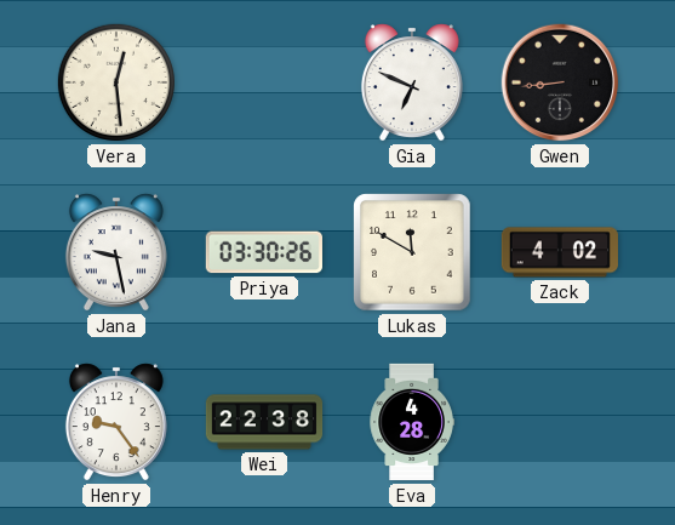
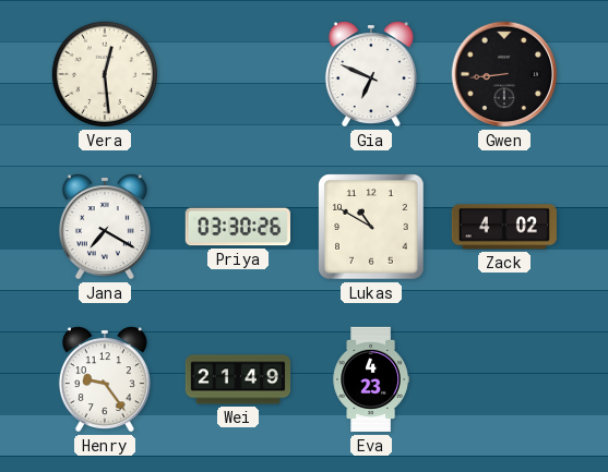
Jana: 9:28 -> 7:20
Lukas: 11:50 -> 10:50
Wei: 22:38 -> 21:49
Eva: 4:28 -> 4:23
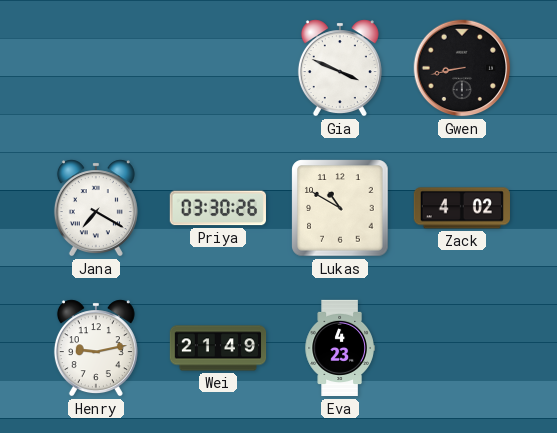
Vera: 12:29 -> none
Gia: 6:49 -> 3:49
Gwen: 8:44 -> 8:43
Henry: 9:24 -> 9:13
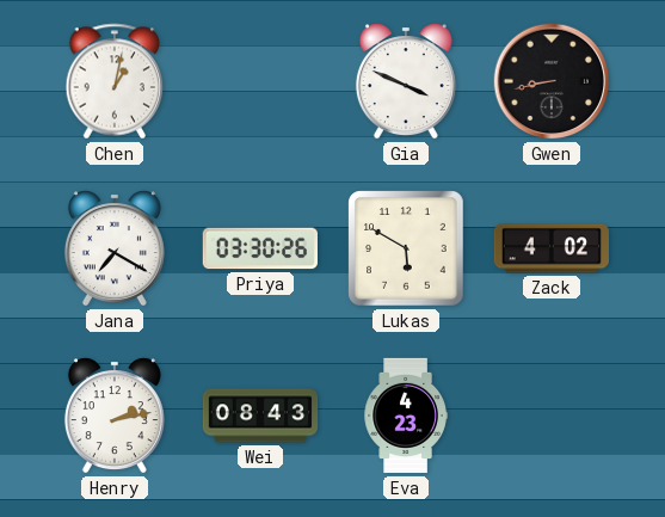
Chen: none -> 1:02
Lukas: 10:50 -> 5:50
Henry: 9:13 -> 2:13
Wei: 21:49 -> 08:43
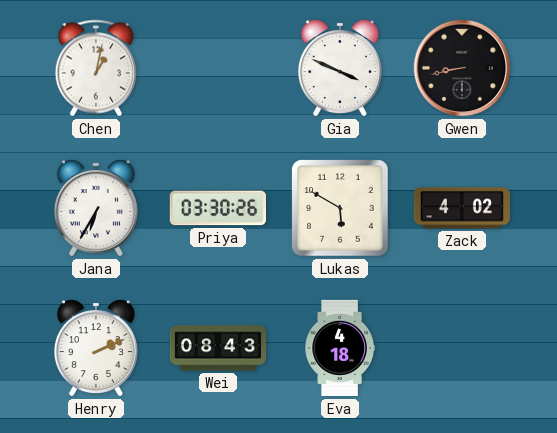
Jana: 7:20 -> 6:35
Henry: 2:13 -> 2:11
Eva: 4:23 -> 4:18
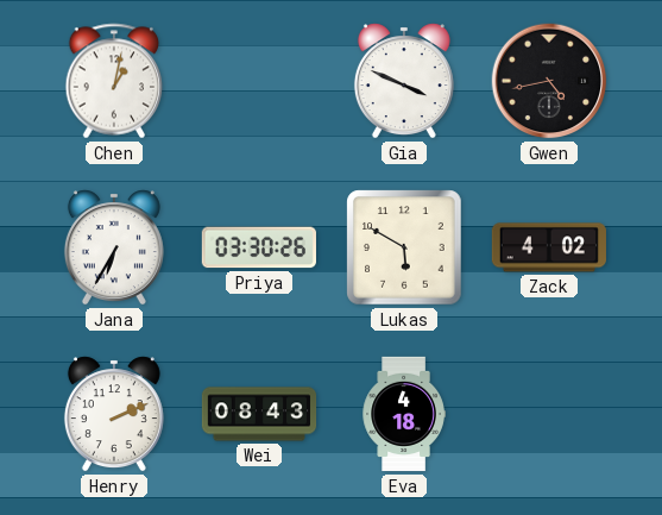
Gwen: 8:43 -> 4:43
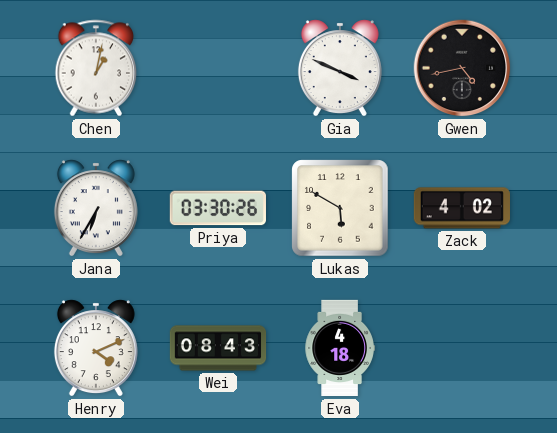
Henry: 2:11 -> 4:11
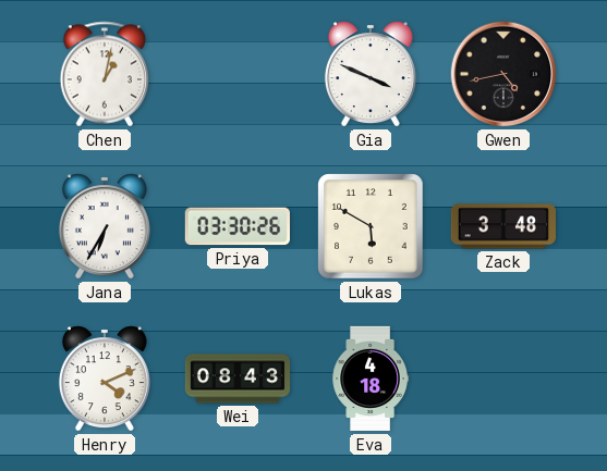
Zack: 4:02 -> 3:48
